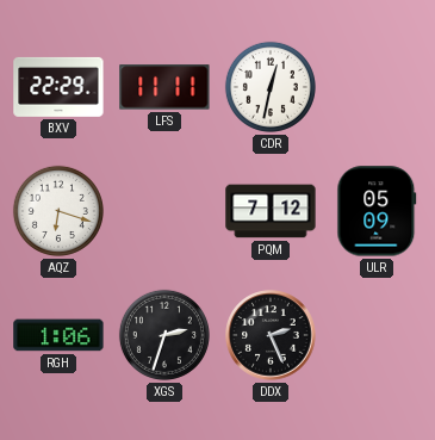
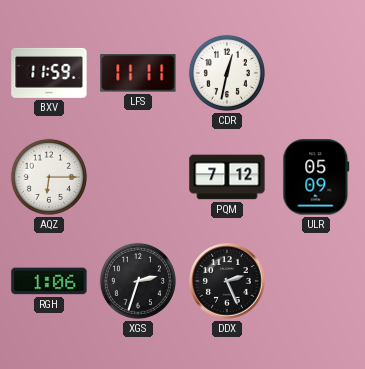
BXV: 22:29 -> 11:59
AQZ: 6:18 -> 6:15
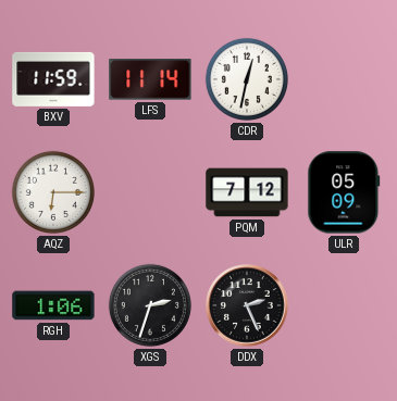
LFS: 11:11 -> 11:14
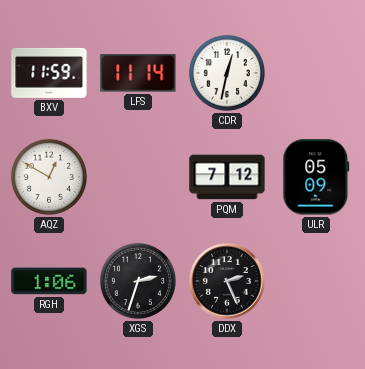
AQZ: 6:15 -> 12:50
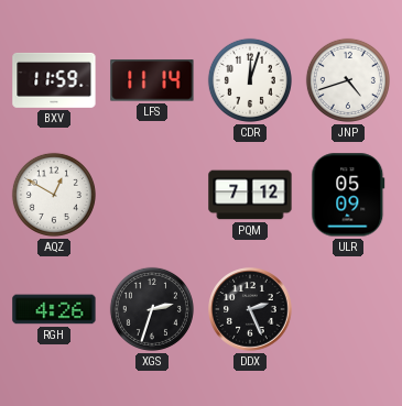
CDR: 12:32 -> 12:03
JNP: none -> 4:42
RGH: 1:06 -> 4:26
